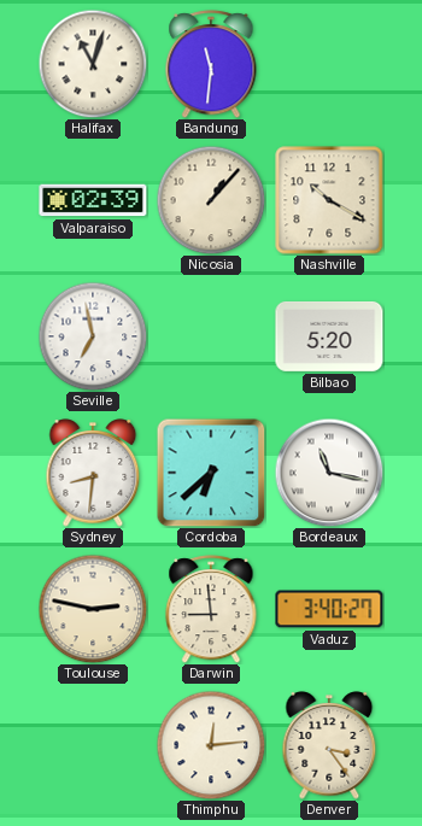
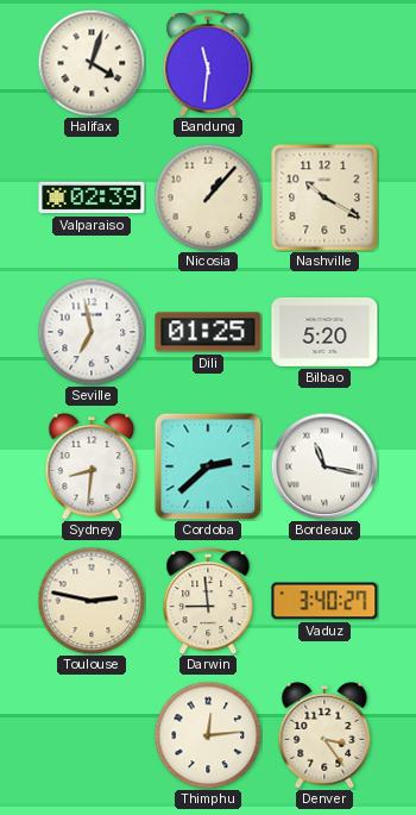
Halifax: 11:03 -> 4:03
Dili: none -> 01:25
Cordoba: 6:38 -> 2:38
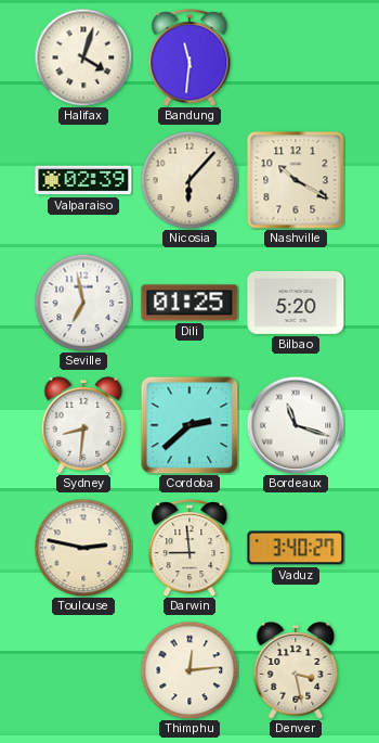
Nicosia: 1:07 -> 6:07
Bordeaux: 11:17 -> 11:18
Denver: 3:24 -> 3:28
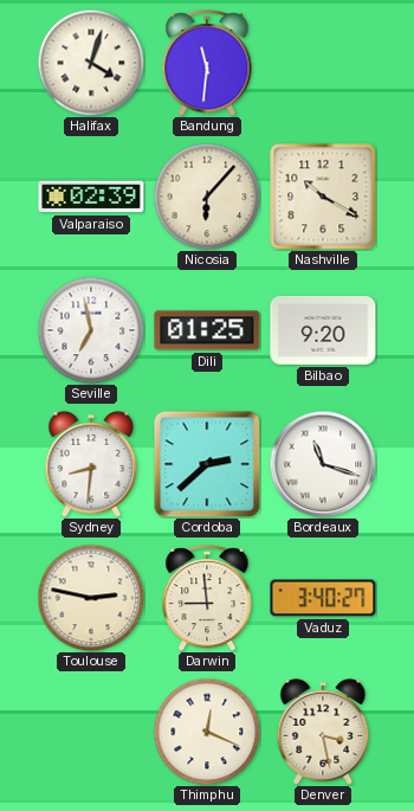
Bilbao: 5:20 -> 9:20
Thimphu: 12:14 -> 12:19
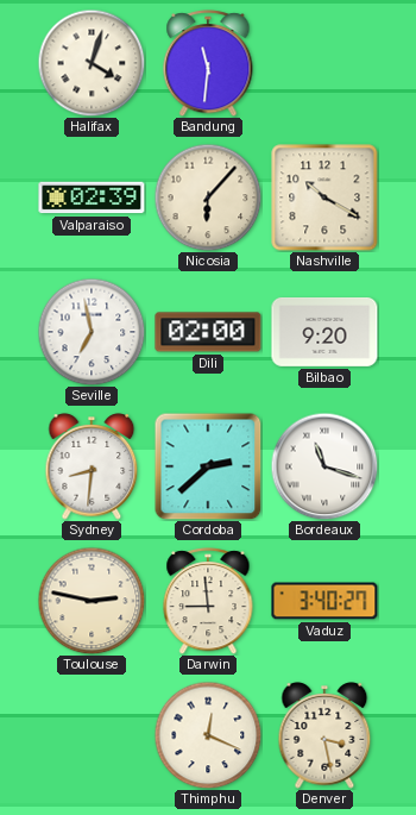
Dili: 01:25 -> 02:00
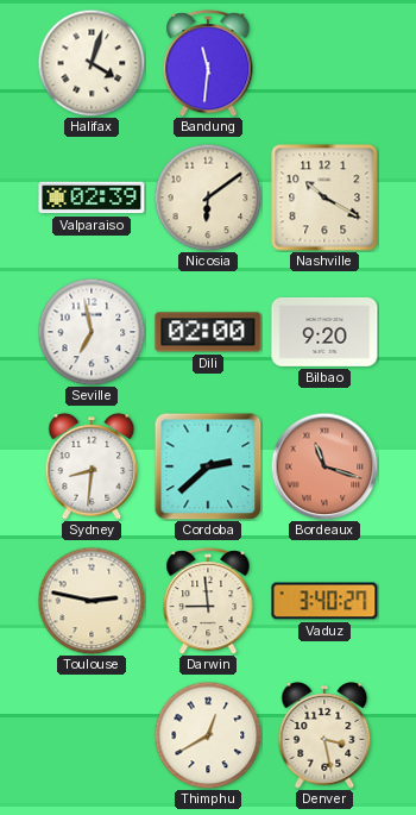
Nicosia: 6:07 -> 6:09
Bordeaux dial: white -> salmon
Thimphu: 12:19 -> 12:40
